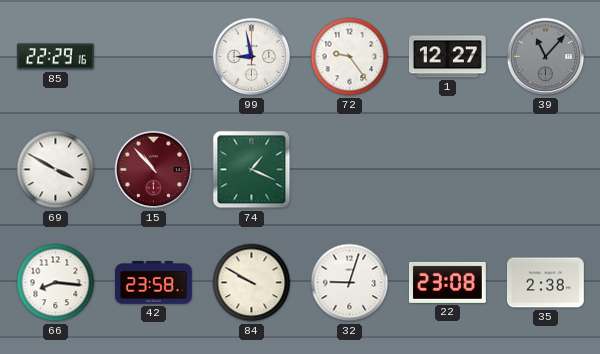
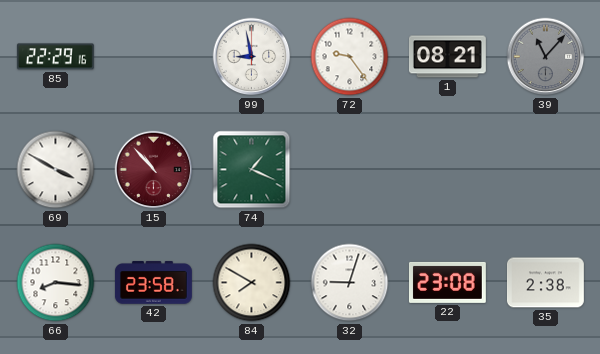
1: 12:27 -> 08:21
84: 9:50 -> 7:50
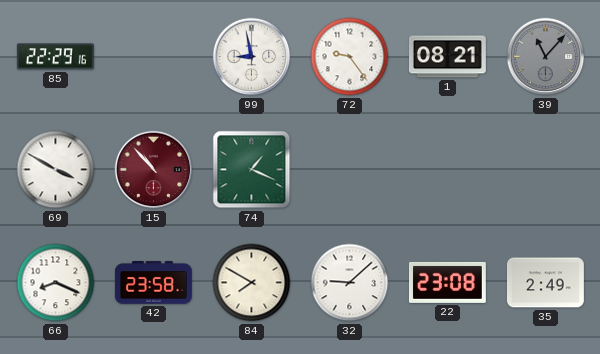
66: 8:16 -> 8:19
32: 9:03 -> 9:08
35: 2:38 -> 2:49
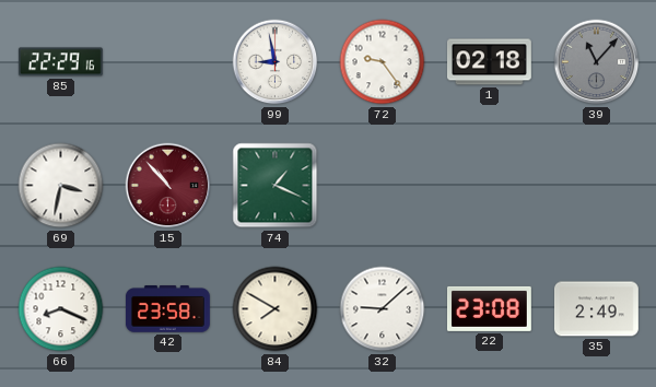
1: 08:21 -> 02:18
69: 3:50 -> 3:32
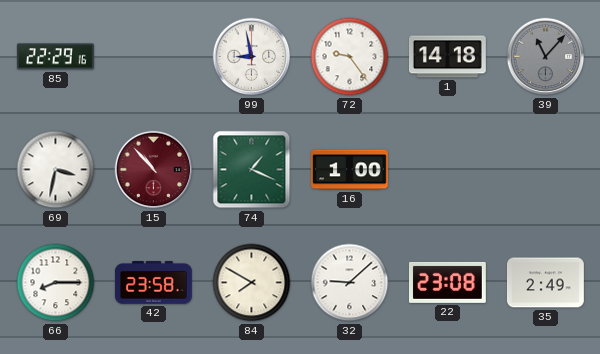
1: 02:18 -> 14:18
16: none -> 1:00
66: 8:19 -> 8:15
